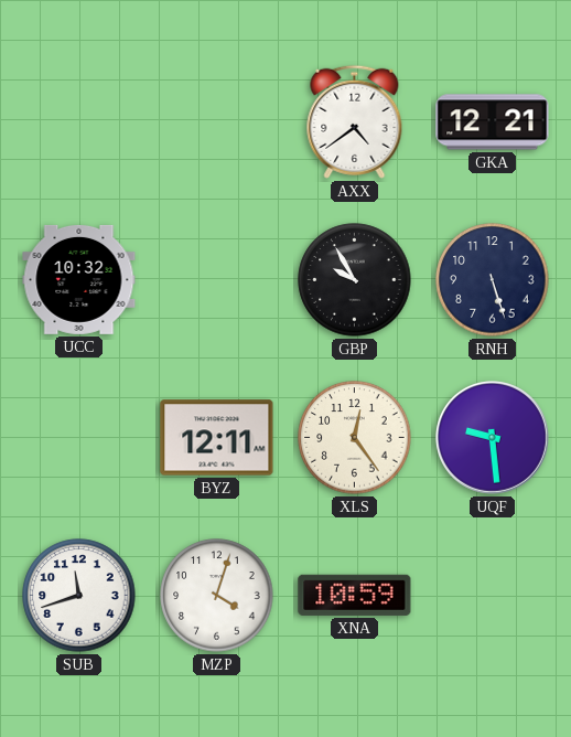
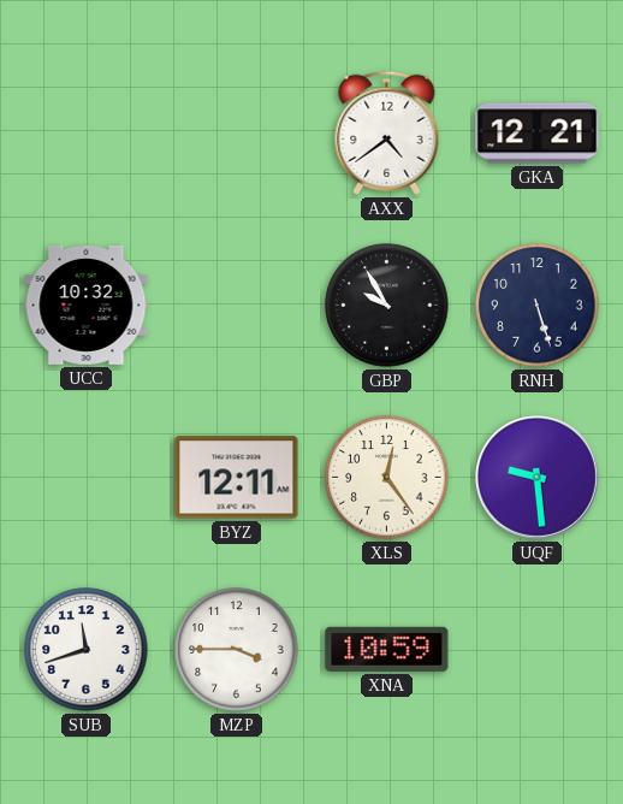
MZP: 4:03 -> 3:45
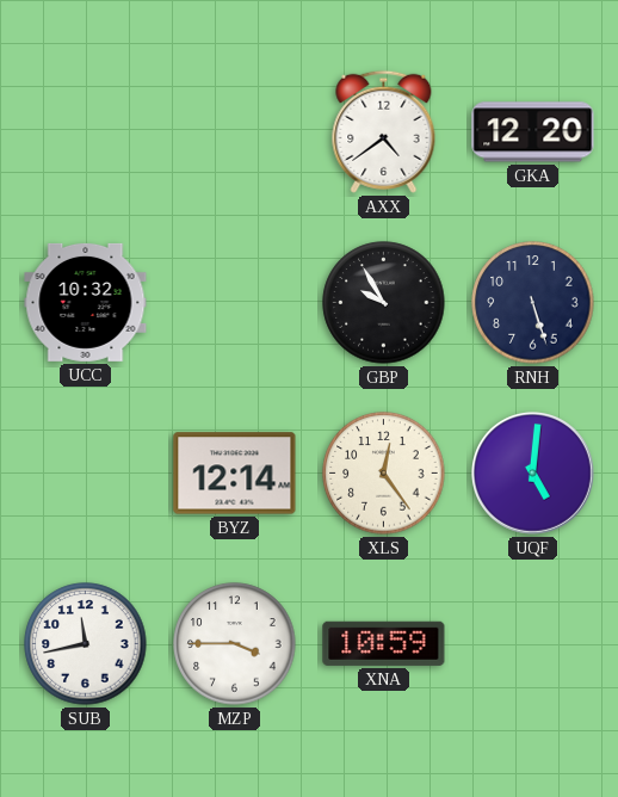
GKA: 12:21 -> 12:20
BYZ: 12:11 -> 12:14
UQF: 9:29 -> 5:01
SUB: 11:42 -> 11:43
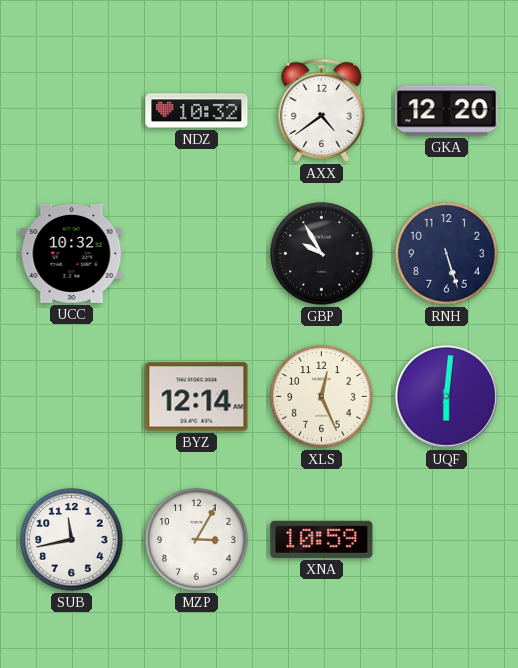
NDZ: none -> 10:32
XLS: 12:24 -> 12:26
UQF: 5:01 -> 6:01
MZP: 3:45 -> 3:05
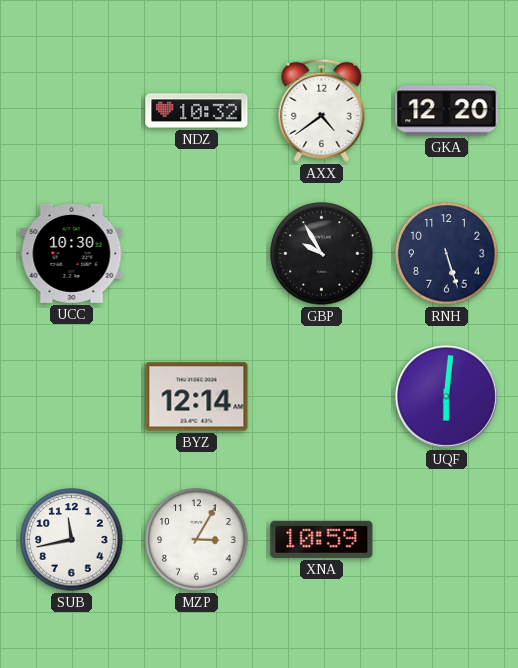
UCC: 10:32 -> 10:30
XLS: 12:26 -> none
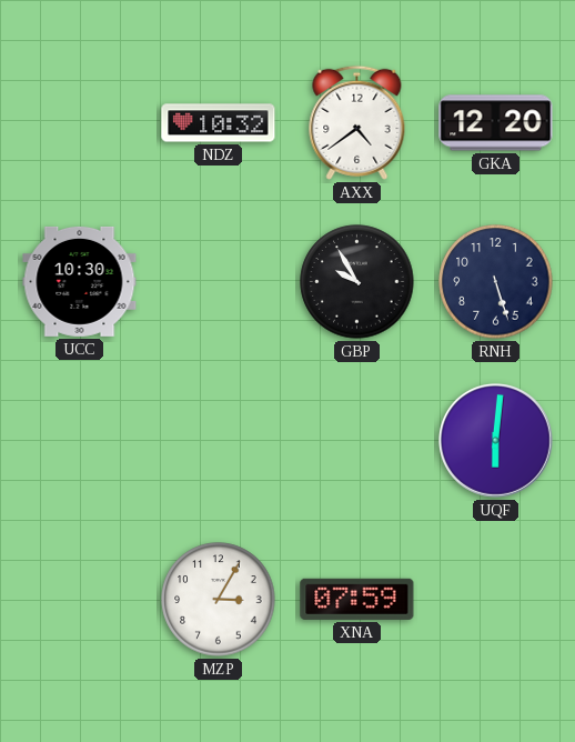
BYZ: 12:14 -> none
SUB: 11:43 -> none
XNA: 10:59 -> 07:59
